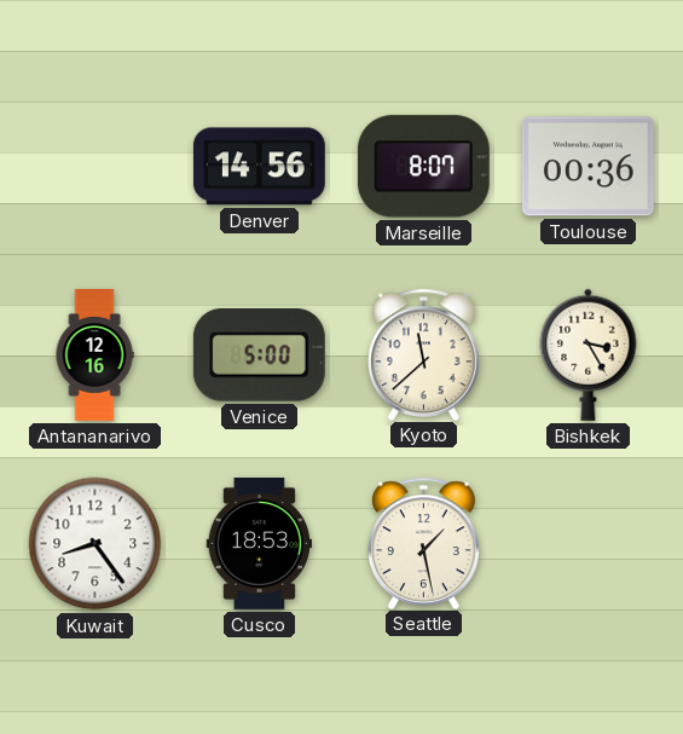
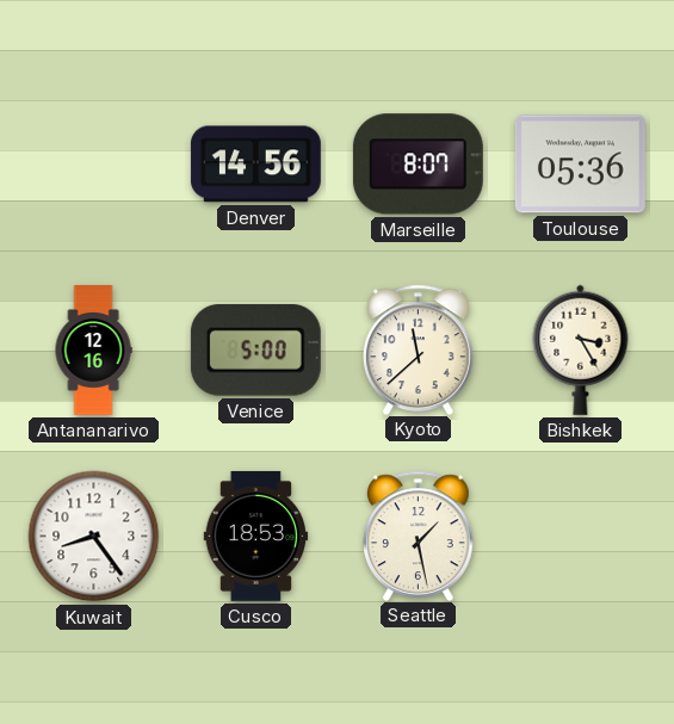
Toulouse: 00:36 -> 05:36
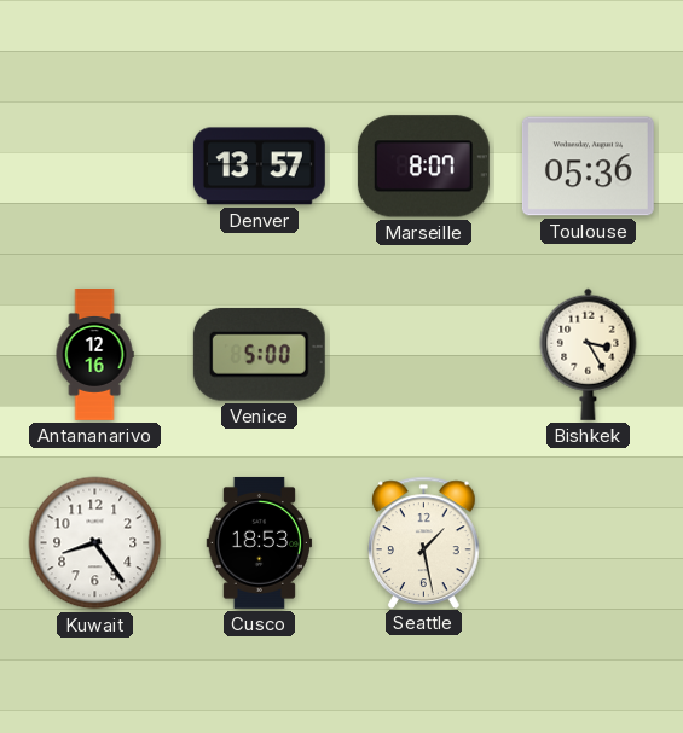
Denver: 14:56 -> 13:57
Kyoto: 11:38 -> none
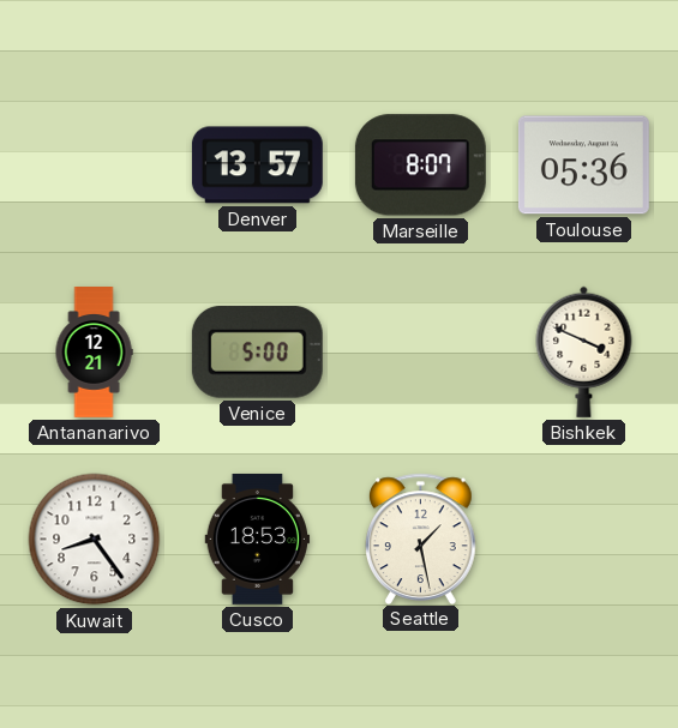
Antananarivo: 12:16 -> 12:21
Bishkek: 3:25 -> 3:49
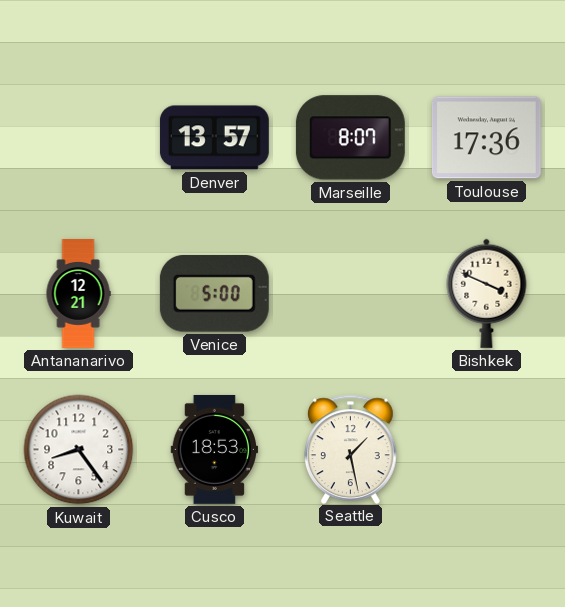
Toulouse: 05:36 -> 17:36
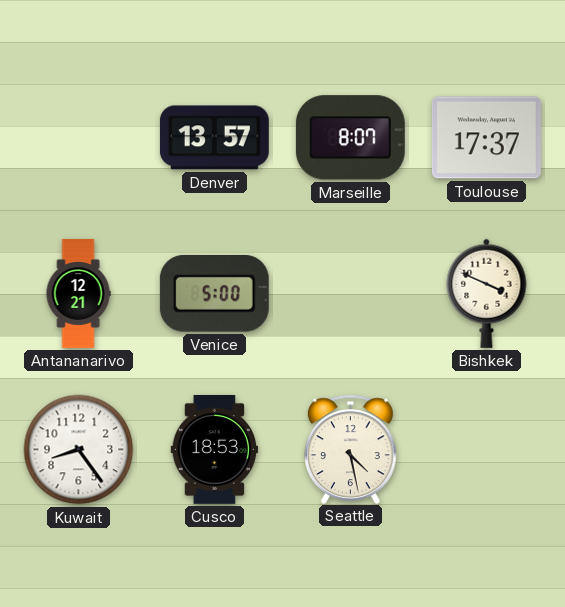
Toulouse: 17:36 -> 17:37
Seattle: 1:28 -> 4:28
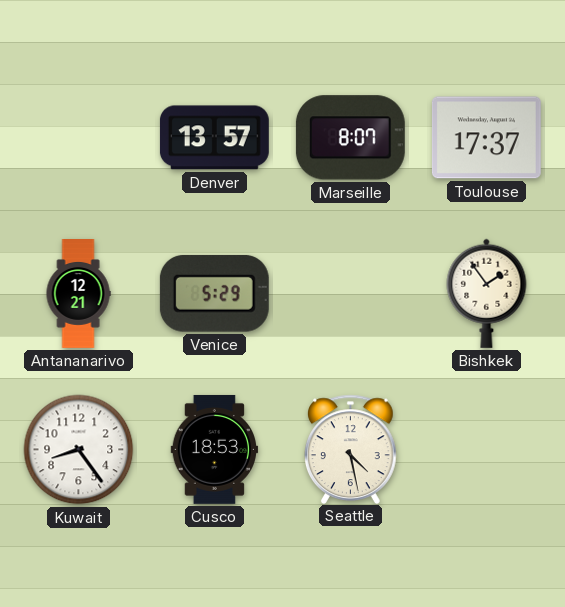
Venice: 5:00 -> 5:29
Bishkek: 3:49 -> 1:54
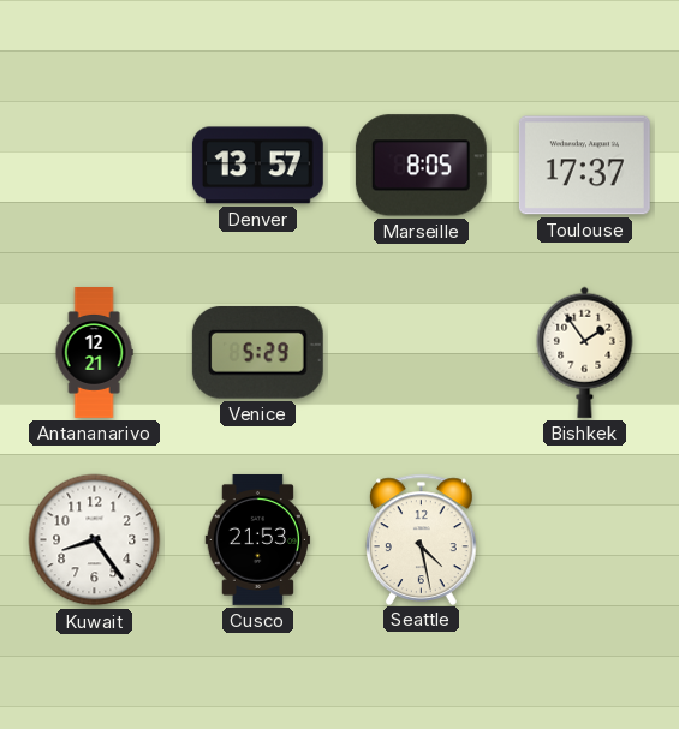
Marseille: 8:07 -> 8:05
Cusco: 18:53 -> 21:53
